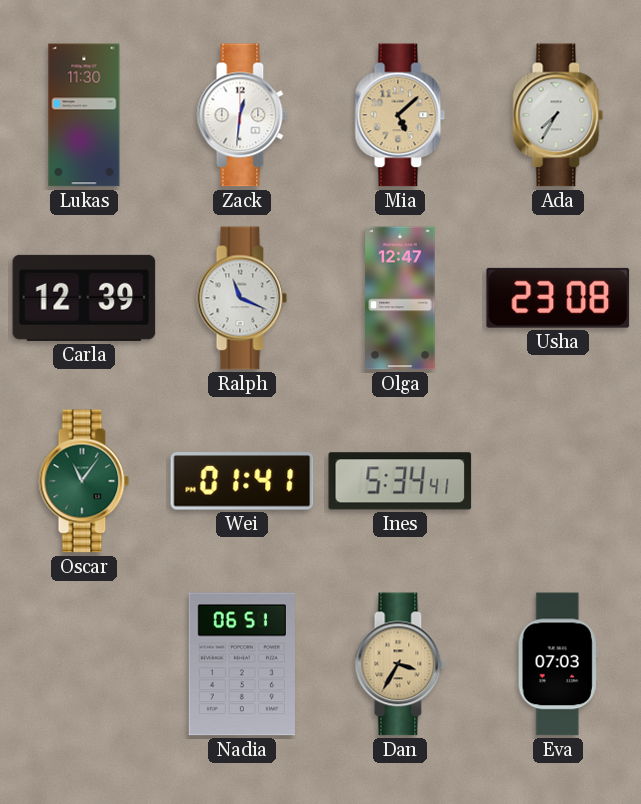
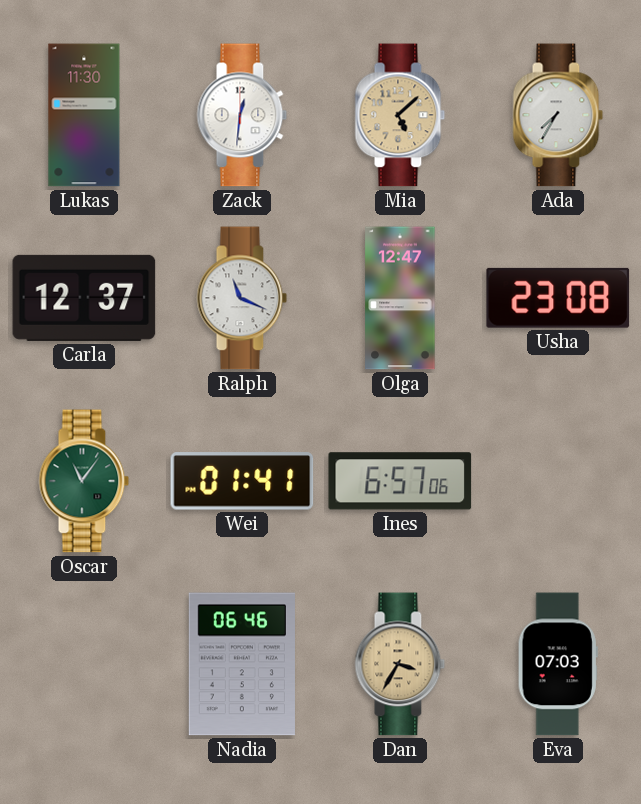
Carla: 12:39 -> 12:37
Ines: 5:34 -> 6:57
Nadia: 06:51 -> 06:46
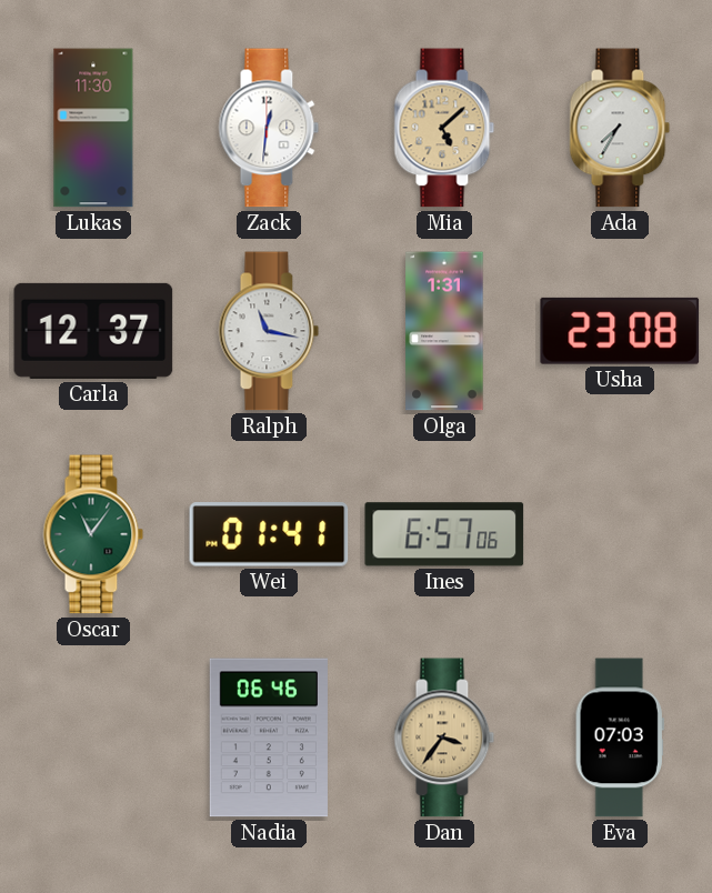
Ralph: 11:19 -> 11:17
Olga: 12:47 -> 1:31
Dan: 3:35 -> 3:36
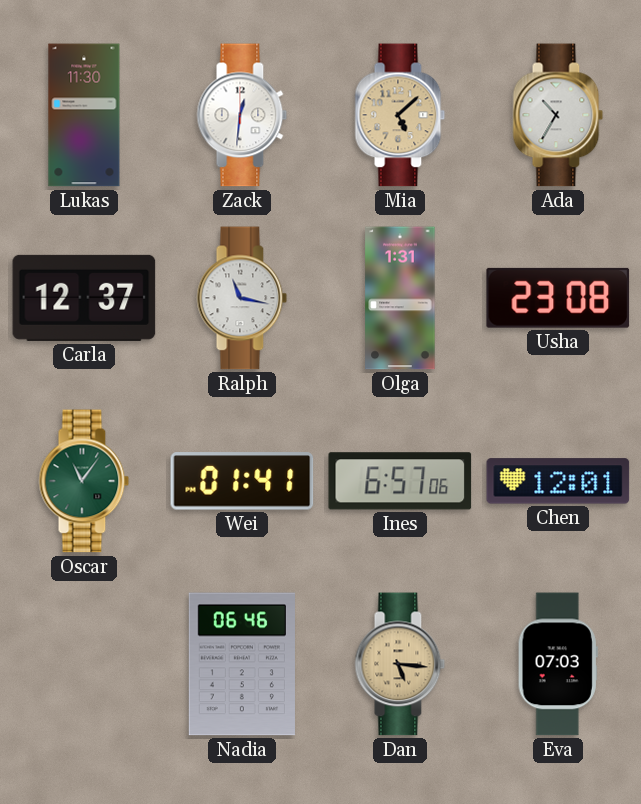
Ada: 7:35 -> 10:35
Chen: none -> 12:01
Dan: 3:36 -> 5:16
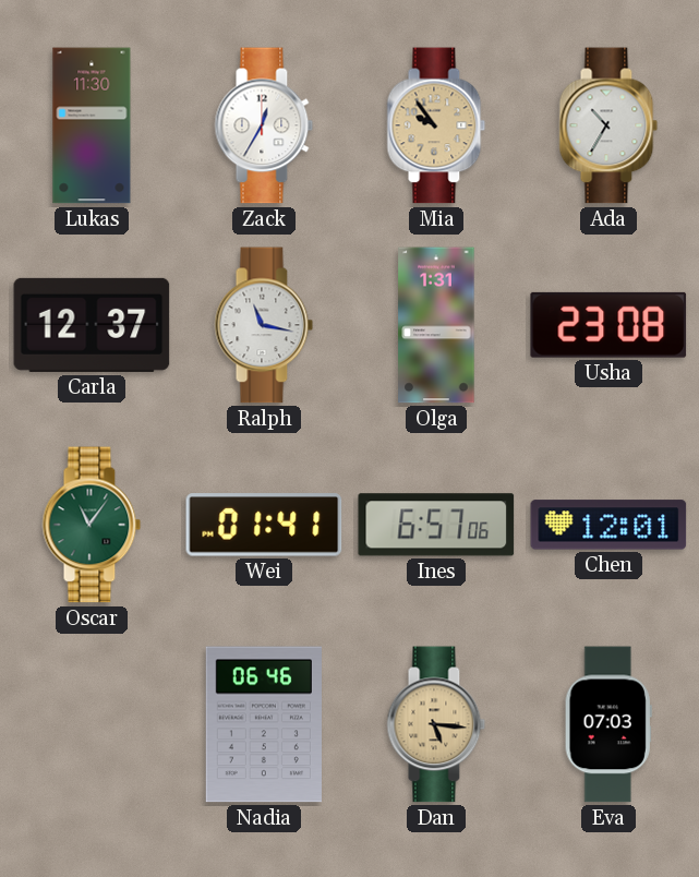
Zack: 12:31 -> 12:35
Mia: 5:08 -> 9:54
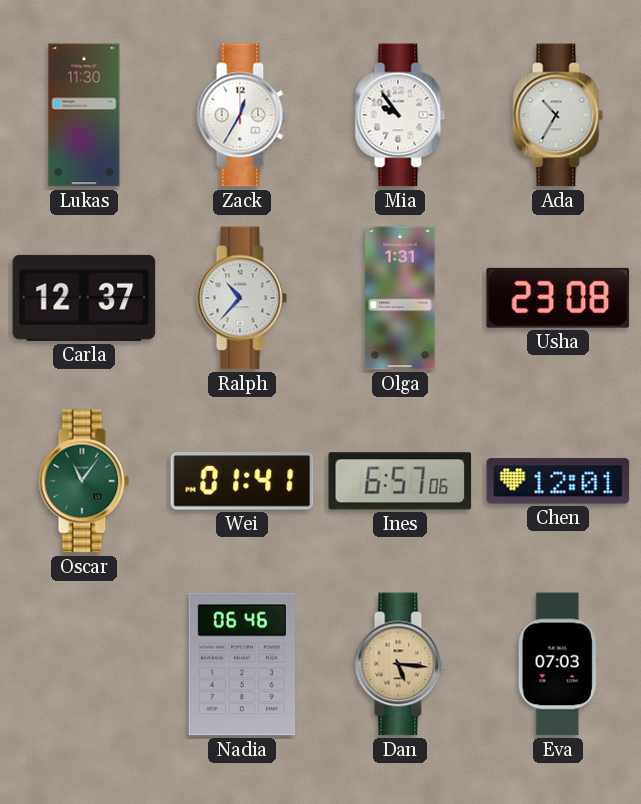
Mia dial: champagne -> white
Ralph: 11:17 -> 10:37
